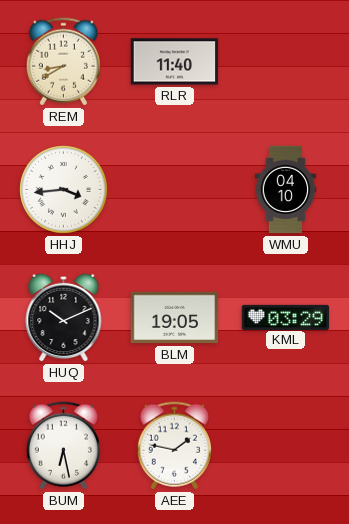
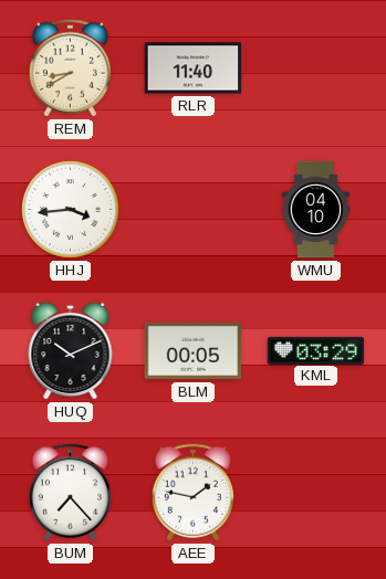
BLM: 19:05 -> 00:05
BUM: 6:28 -> 7:23
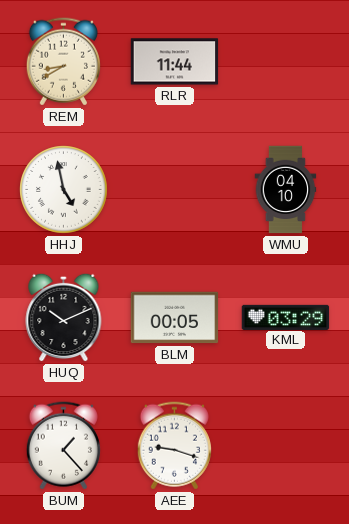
RLR: 11:40 -> 11:44
HHJ: 3:44 -> 4:58
BUM: 7:23 -> 1:23
AEE: 1:47 -> 9:18
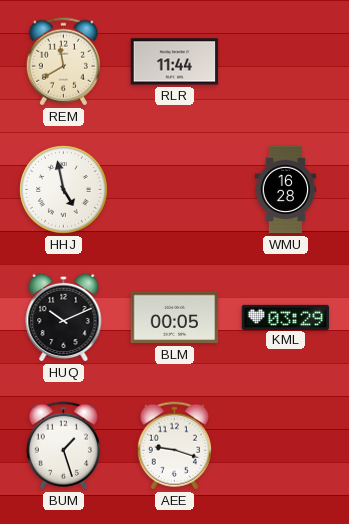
REM: 8:40 -> 11:40
WMU: 04:10 -> 16:28
BUM: 1:23 -> 1:27
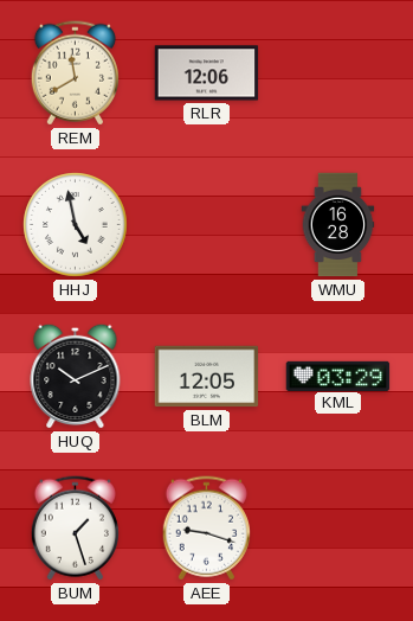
RLR: 11:44 -> 12:06
BLM: 00:05 -> 12:05
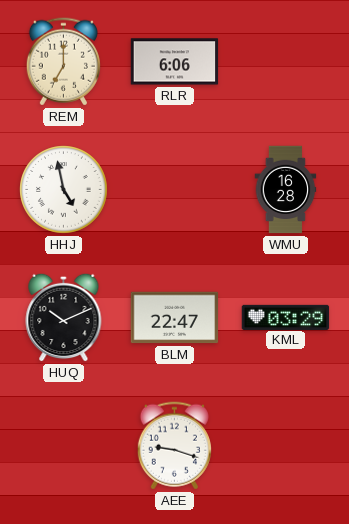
REM: 11:40 -> 7:00
RLR: 12:06 -> 6:06
BLM: 12:05 -> 22:47
BUM: 1:27 -> none
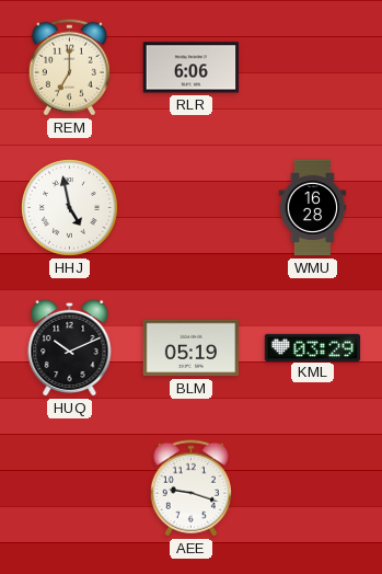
BLM: 22:47 -> 05:19
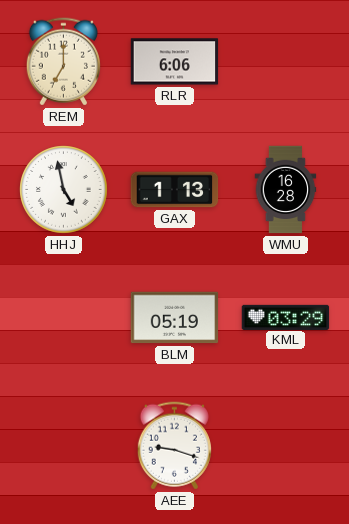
GAX: none -> 1:13
HUQ: 10:11 -> none
